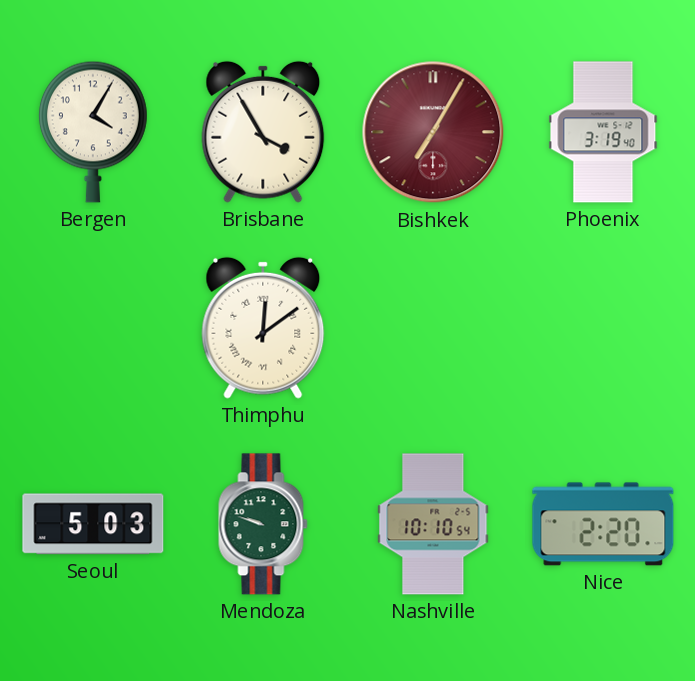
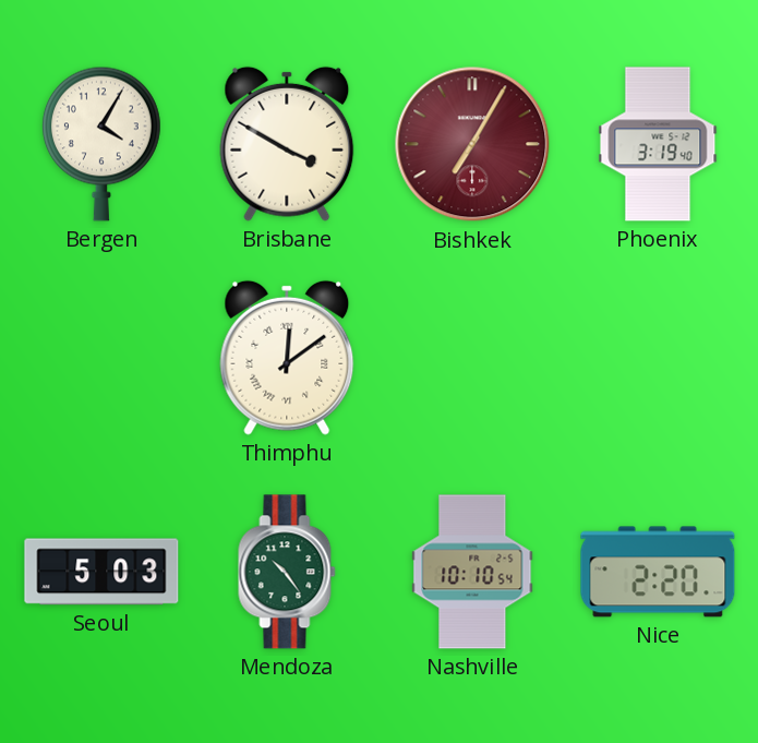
Brisbane: 3:55 -> 3:50
Mendoza: 9:48 -> 10:24
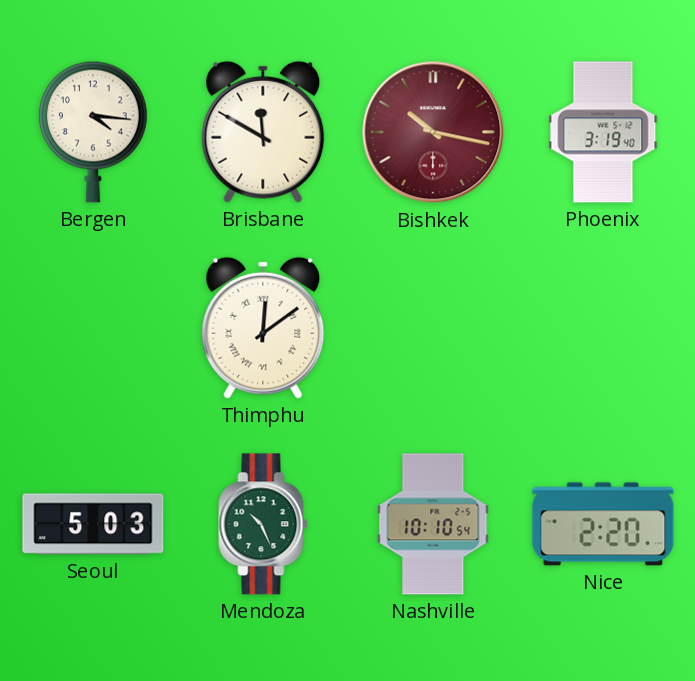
Bergen: 4:05 -> 4:16
Brisbane: 3:50 -> 11:50
Bishkek: 7:05 -> 10:17
Mendoza: 10:24 -> 10:26
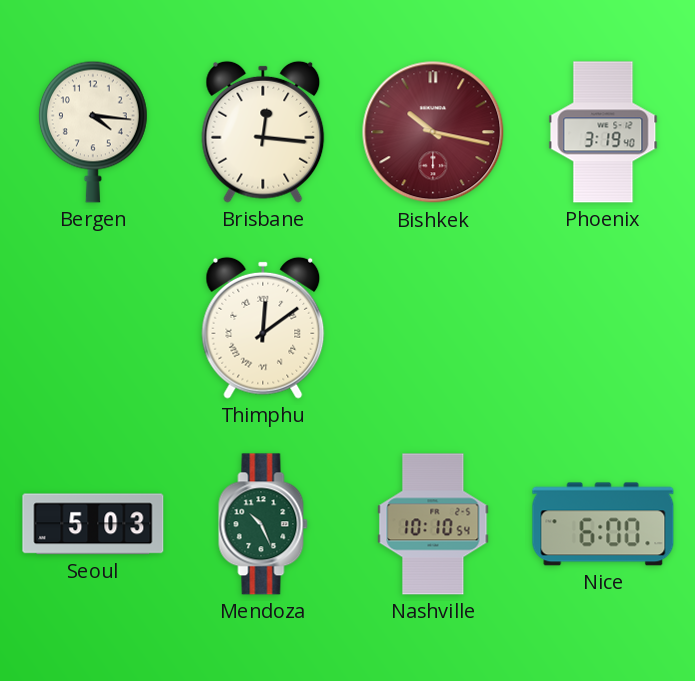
Brisbane: 11:50 -> 12:16
Nice: 2:20 -> 6:00
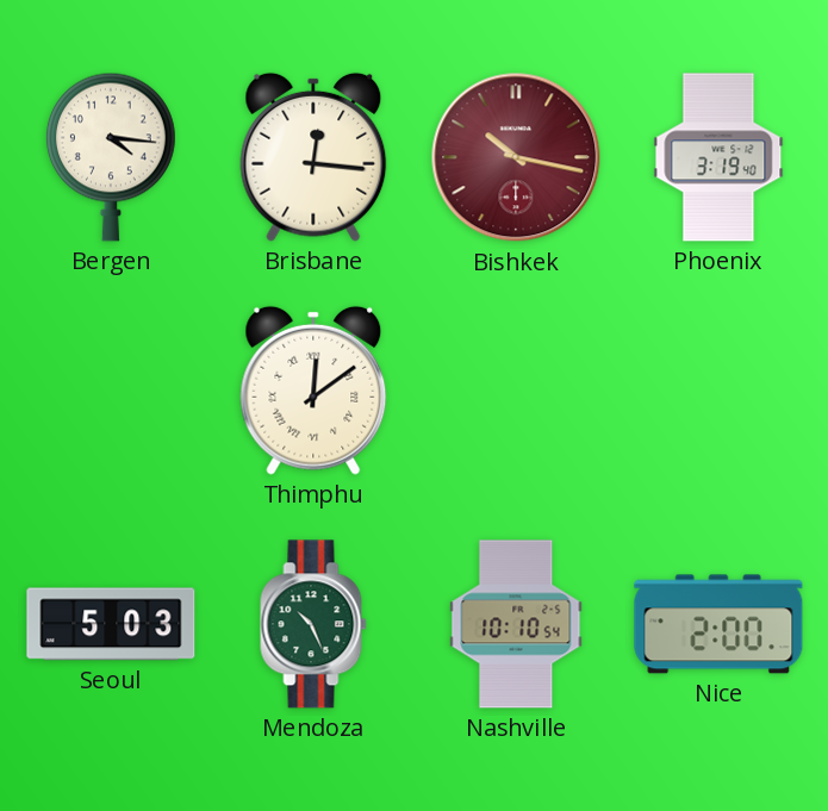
Nice: 6:00 -> 2:00
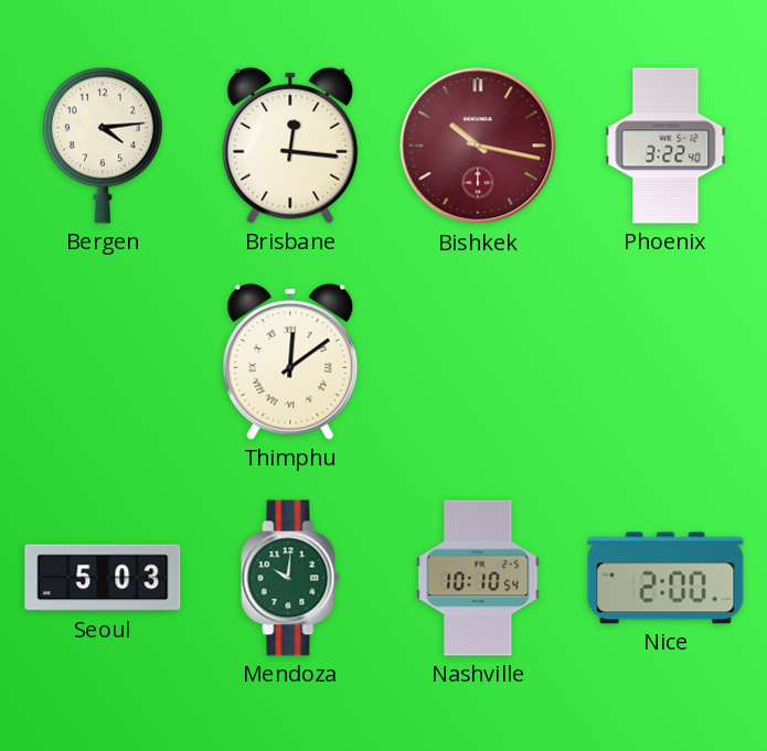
Bergen: 4:16 -> 4:14
Phoenix: 3:19 -> 3:22
Mendoza: 10:26 -> 10:01
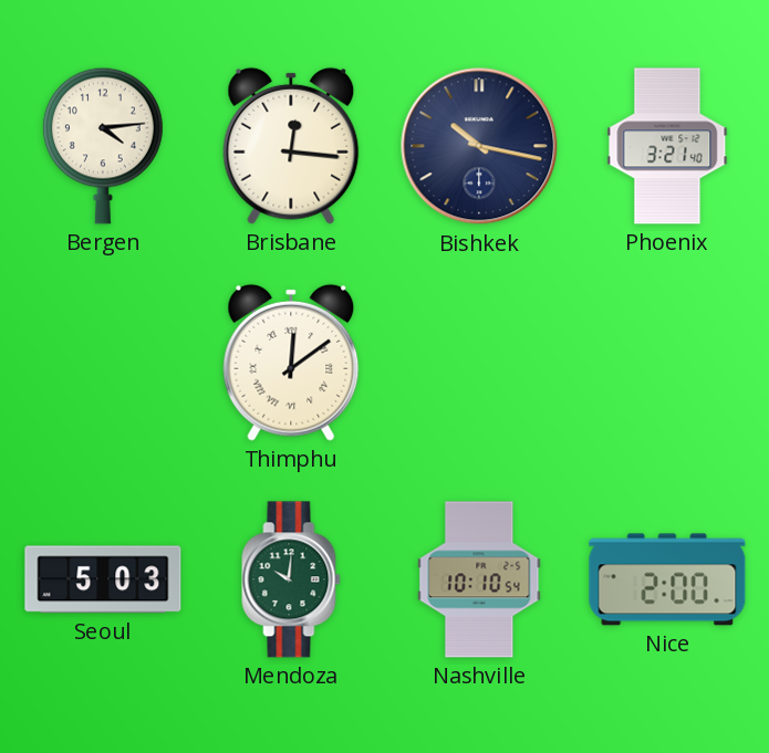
Bishkek dial: burgundy -> navy
Phoenix: 3:22 -> 3:21
